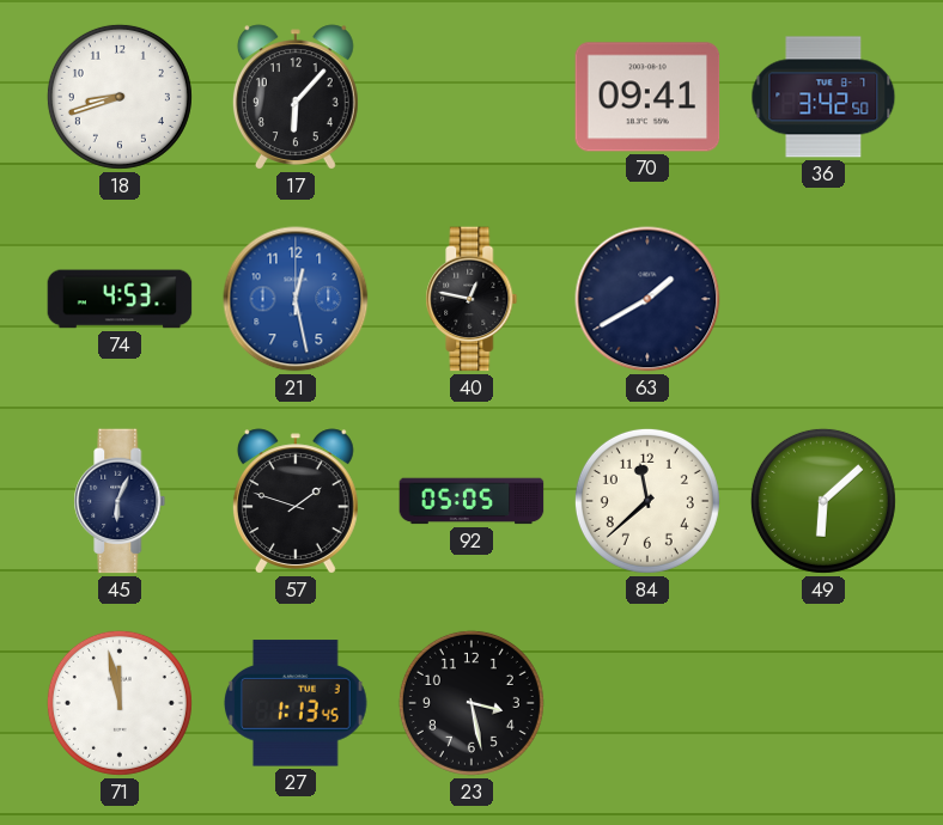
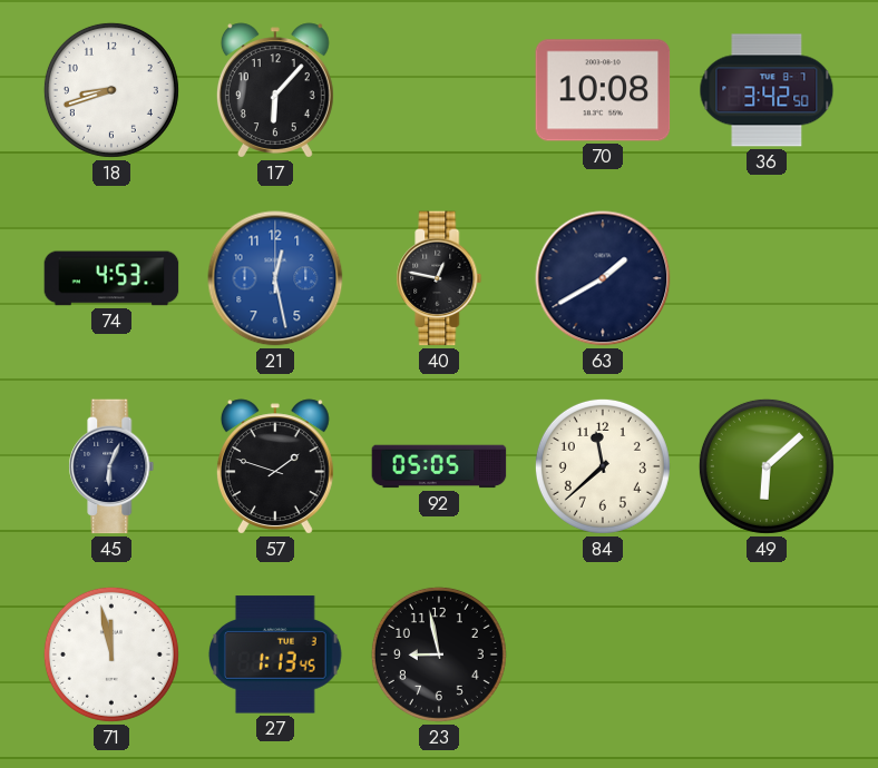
70: 09:41 -> 10:08
23: 3:28 -> 8:58
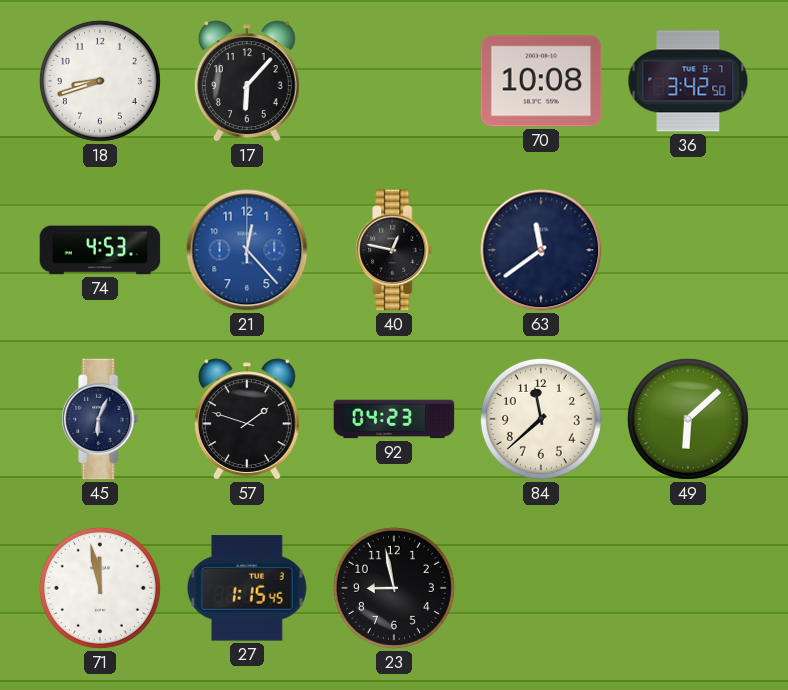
21: 12:28 -> 12:23
63: 1:40 -> 11:39
92: 05:05 -> 04:23
27: 1:13 -> 1:15
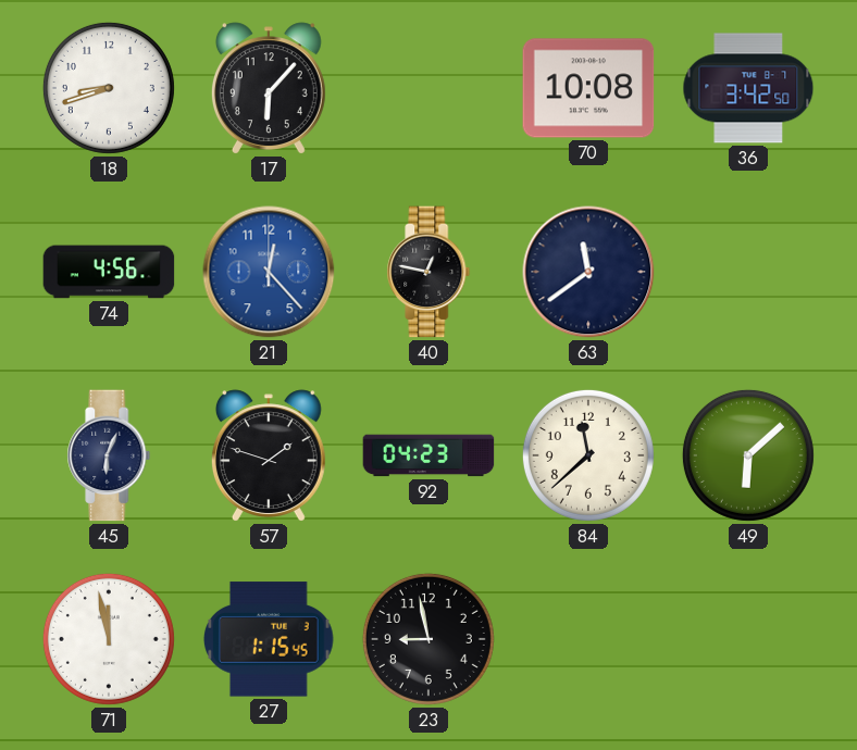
74: 4:53 -> 4:56
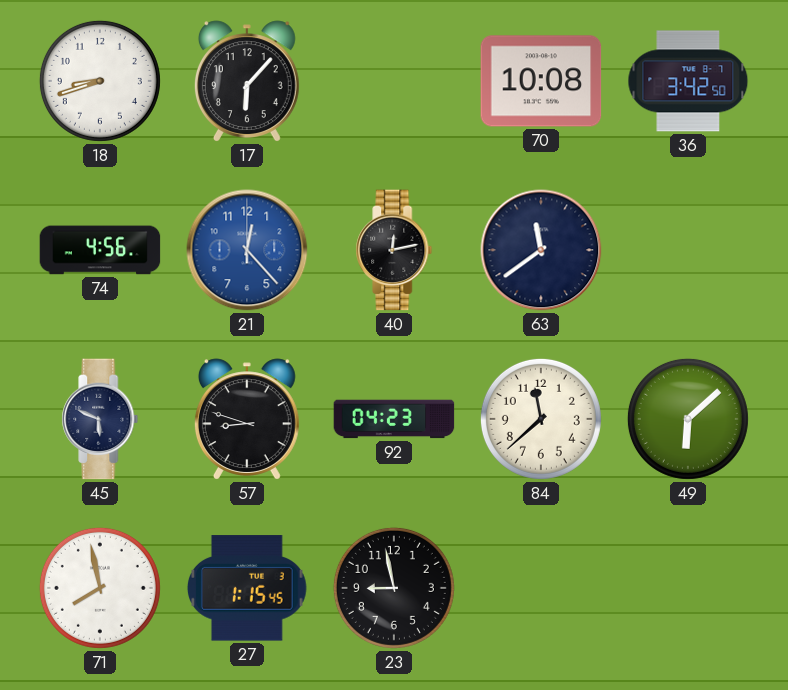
40: 12:47 -> 12:13
45: 6:04 -> 5:49
57: 1:48 -> 8:48
71: 11:58 -> 7:58
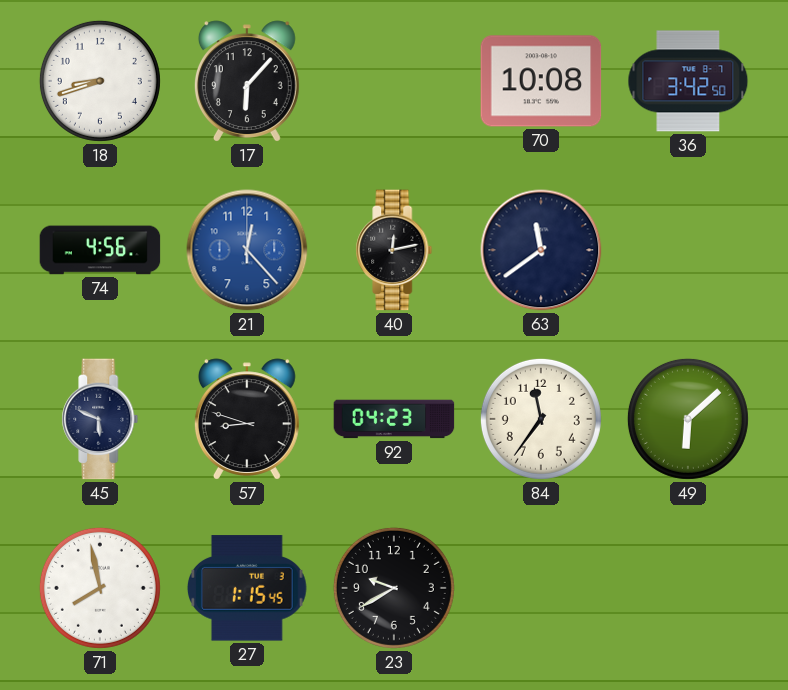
84: 11:38 -> 11:36
23: 8:58 -> 9:40
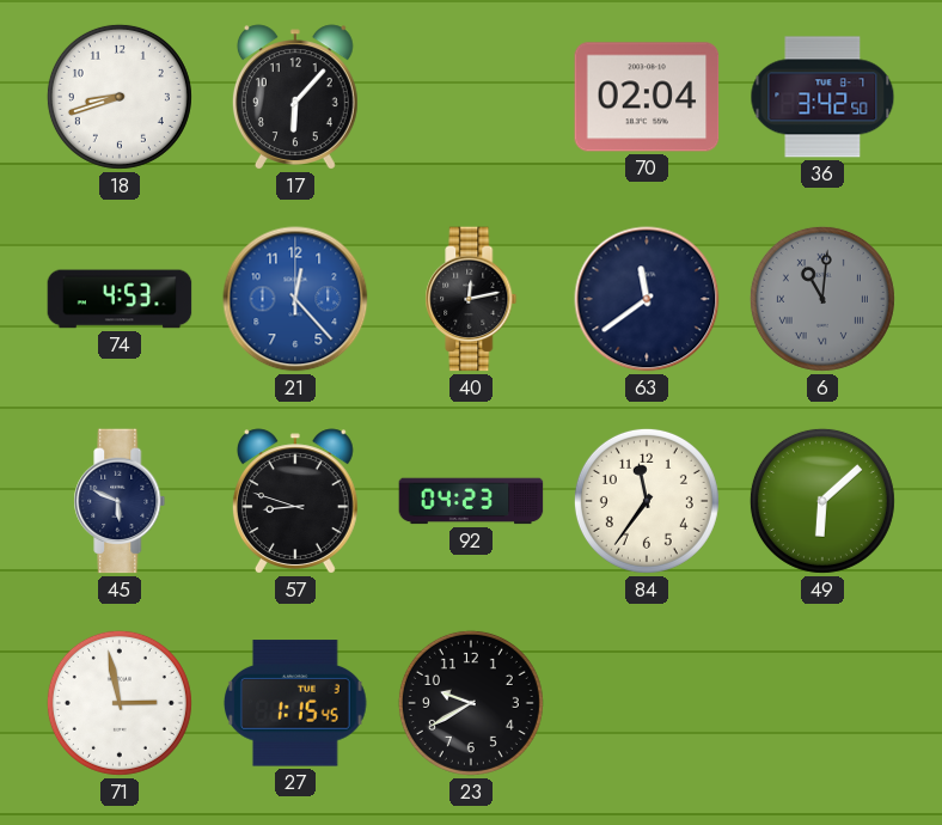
70: 10:08 -> 02:04
74: 4:56 -> 4:53
6: none -> 11:01
71: 7:58 -> 2:58
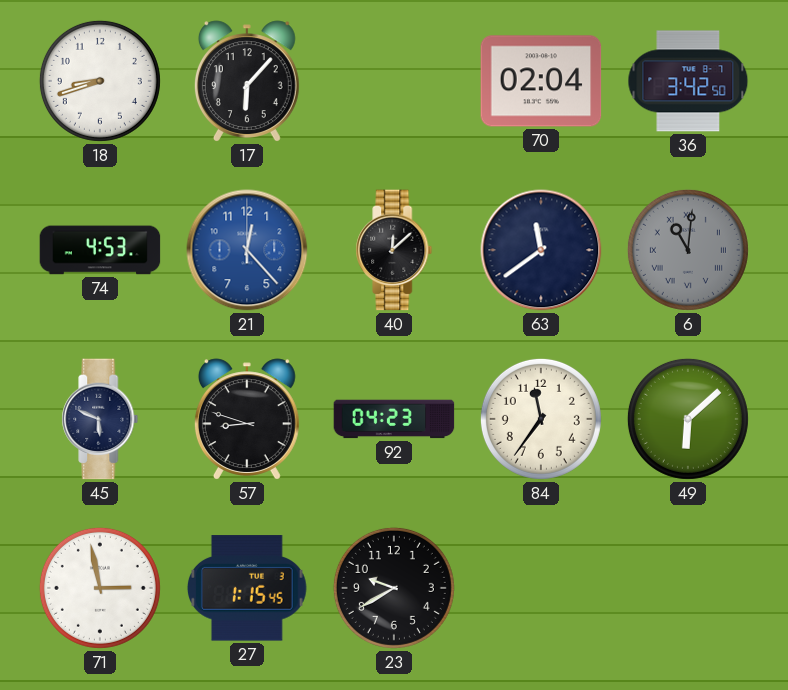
40: 12:13 -> 12:08
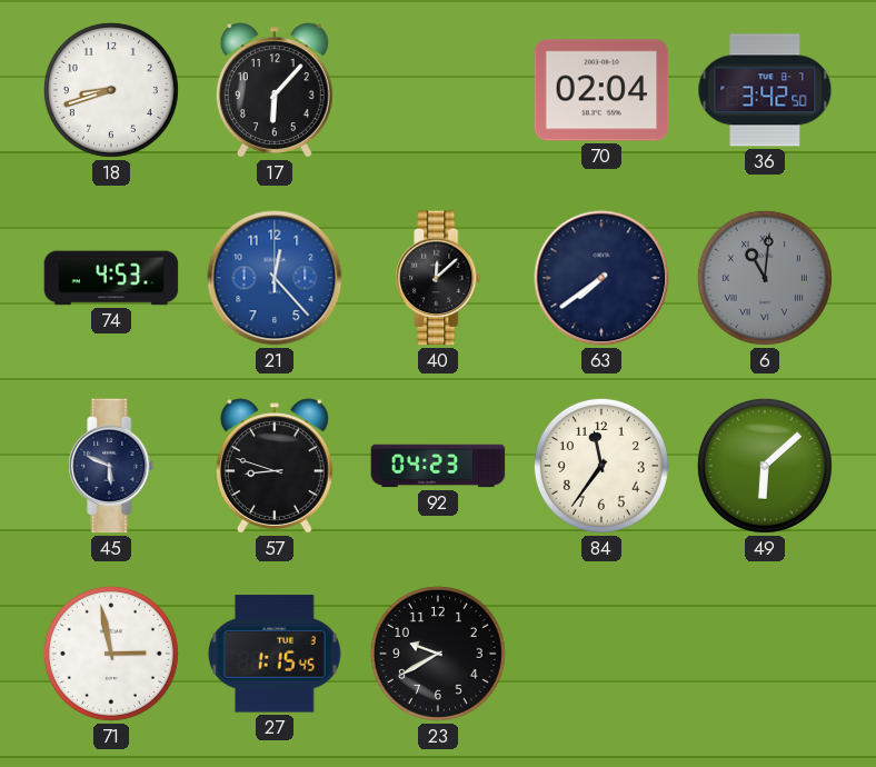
63: 11:39 -> 7:39
